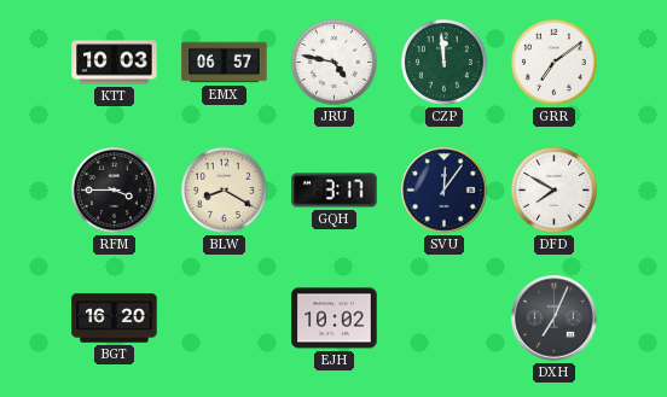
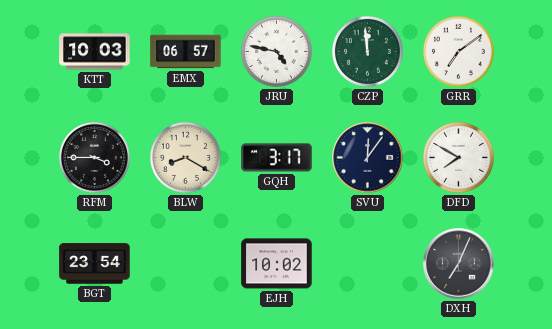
BGT: 16:20 -> 23:54
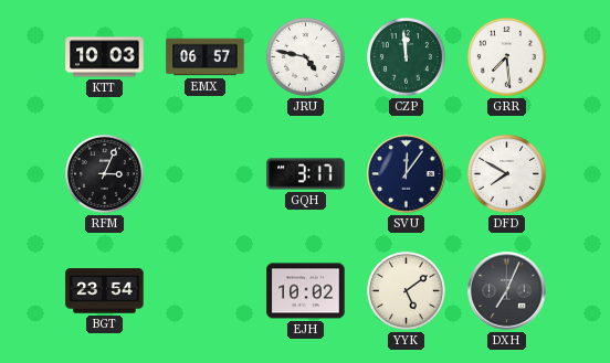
GRR: 7:09 -> 7:29
RFM: 3:45 -> 3:04
BLW: 8:20 -> none
YYK: none -> 5:09
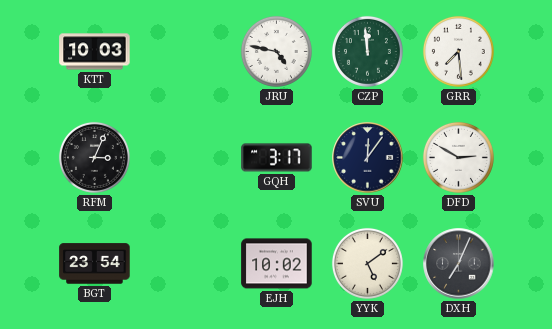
EMX: 06:57 -> none
DFD: 7:50 -> 2:50
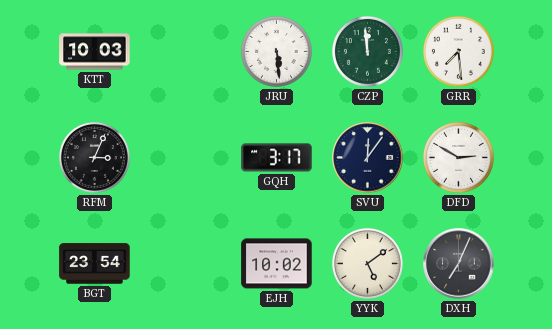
JRU: 4:47 -> 5:29
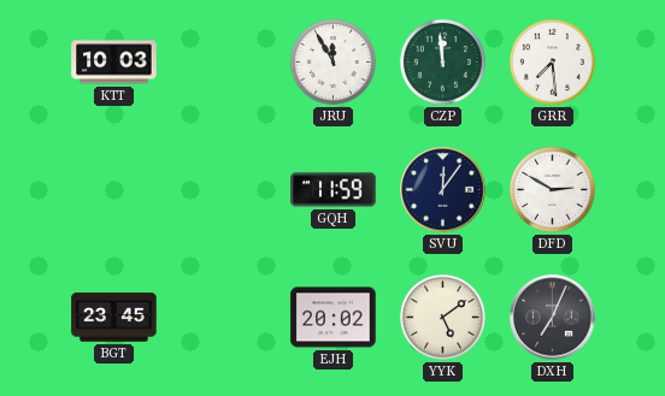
JRU: 5:29 -> 11:55
RFM: 3:04 -> none
GQH: 3:17 -> 11:59
BGT: 23:54 -> 23:45
EJH: 10:02 -> 20:02
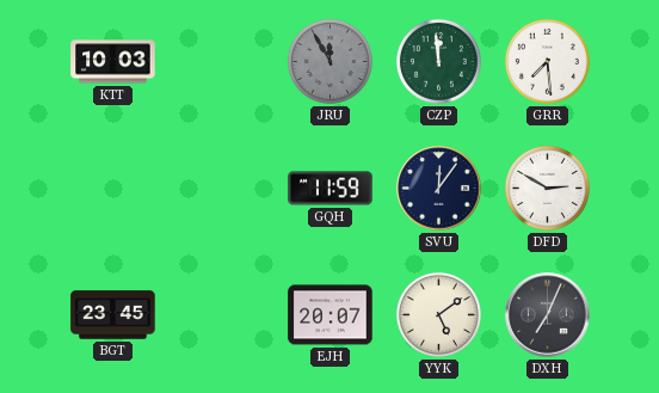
JRU dial: white -> grey
EJH: 20:02 -> 20:07
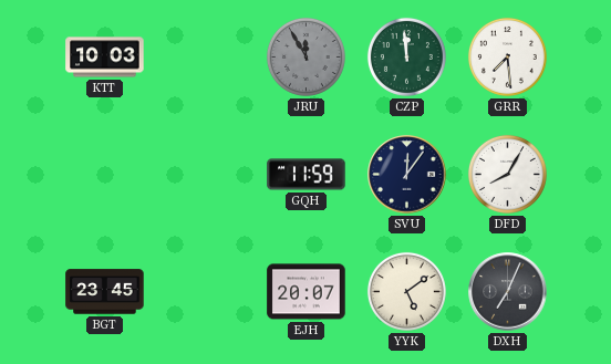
DFD: 2:50 -> 8:05
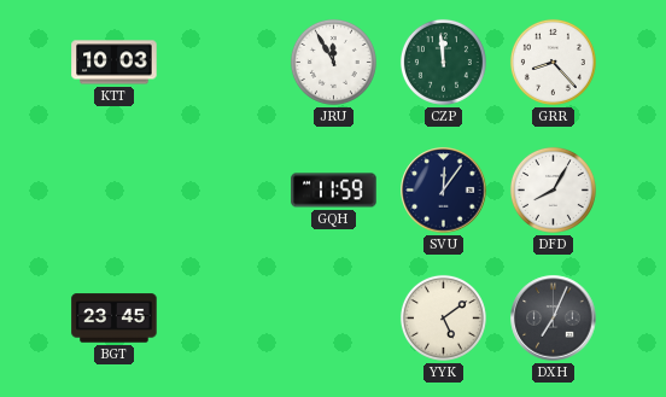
JRU dial: grey -> white
GRR: 7:29 -> 8:23
EJH: 20:07 -> none
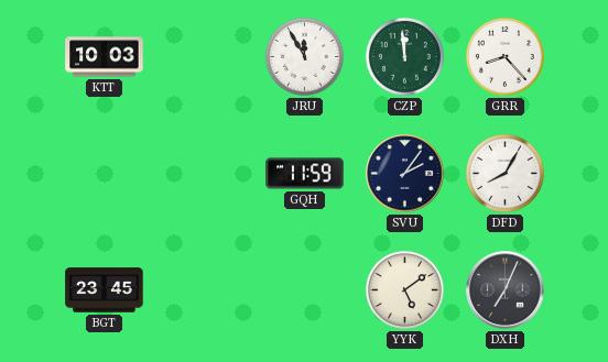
SVU: 12:06 -> 2:06
